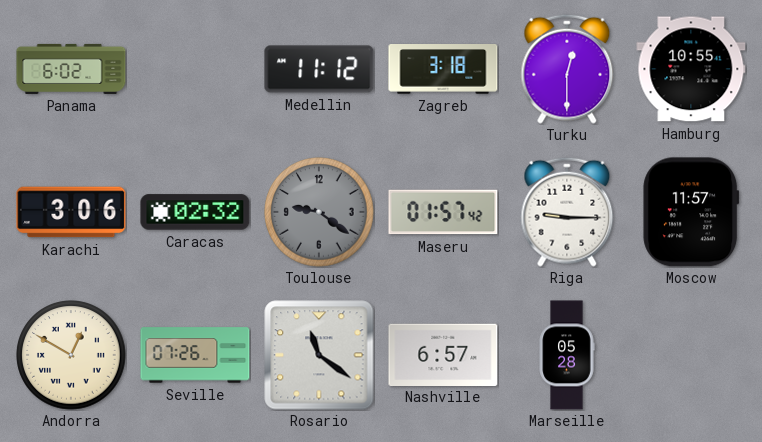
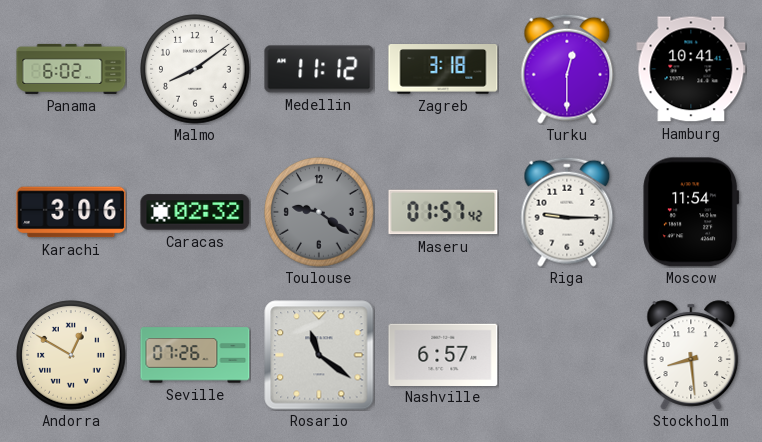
Malmo: none -> 8:09
Hamburg: 10:55 -> 10:41
Moscow: 11:57 -> 11:54
Marseille: 05:28 -> none
Stockholm: none -> 8:29
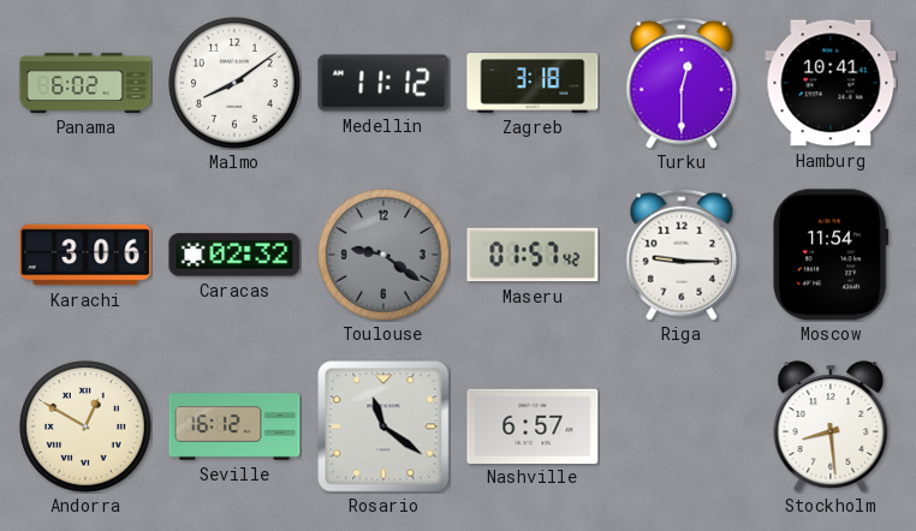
Seville: 07:26 -> 16:12
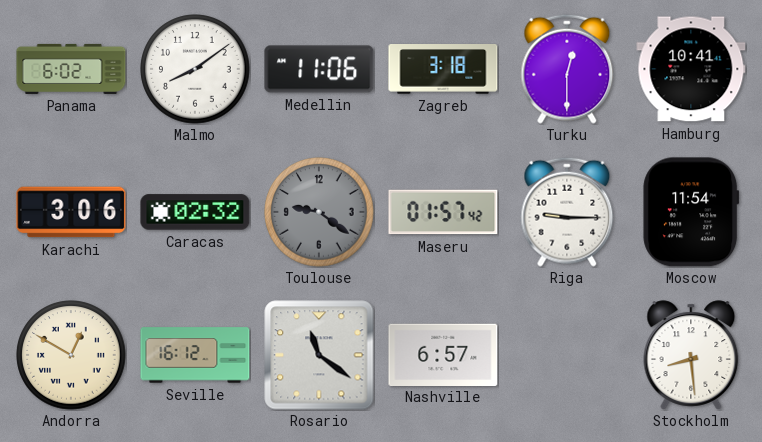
Medellin: 11:12 -> 11:06
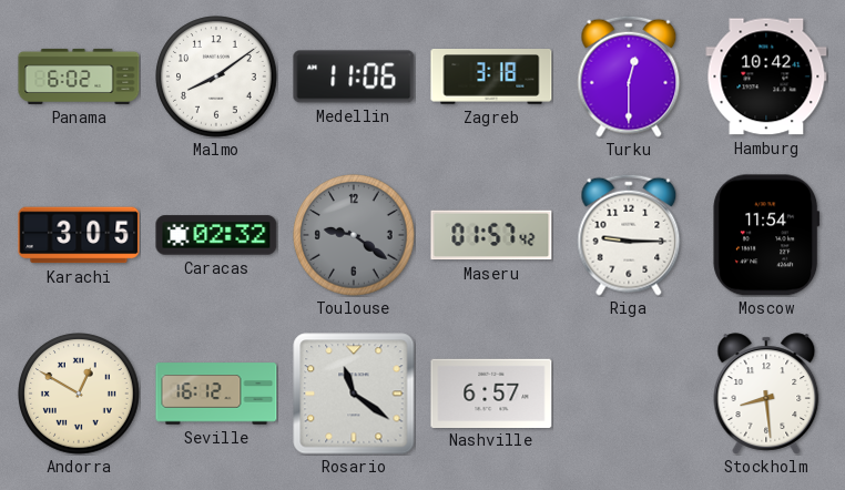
Hamburg: 10:41 -> 10:42
Karachi: 3:06 -> 3:05
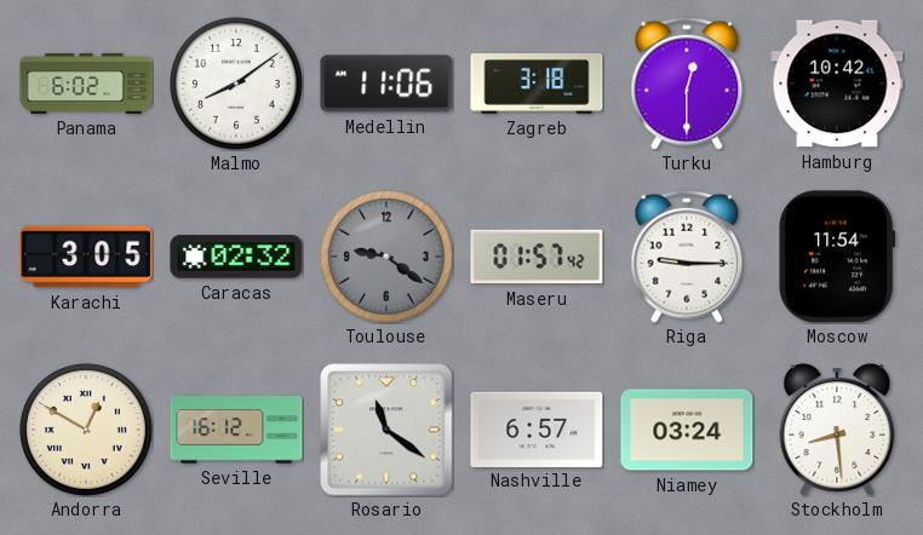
Niamey: none -> 03:24
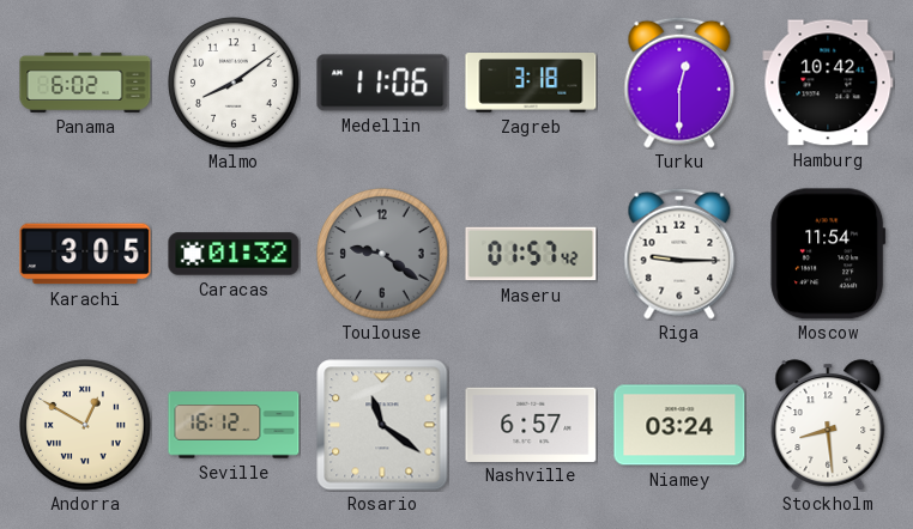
Caracas: 02:32 -> 01:32
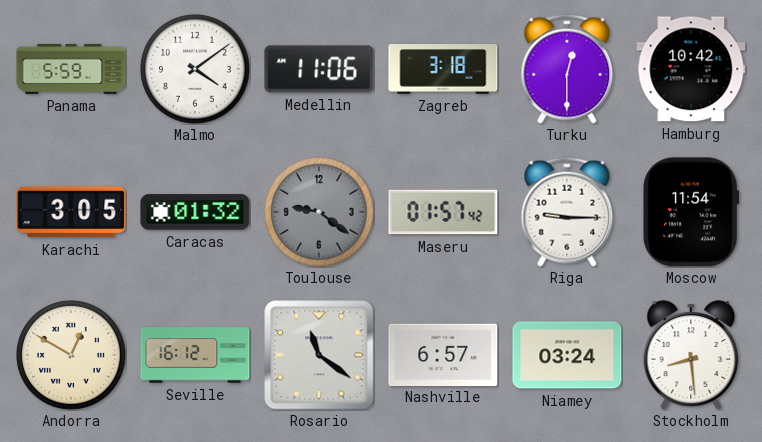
Panama: 6:02 -> 5:59
Malmo: 8:09 -> 4:09
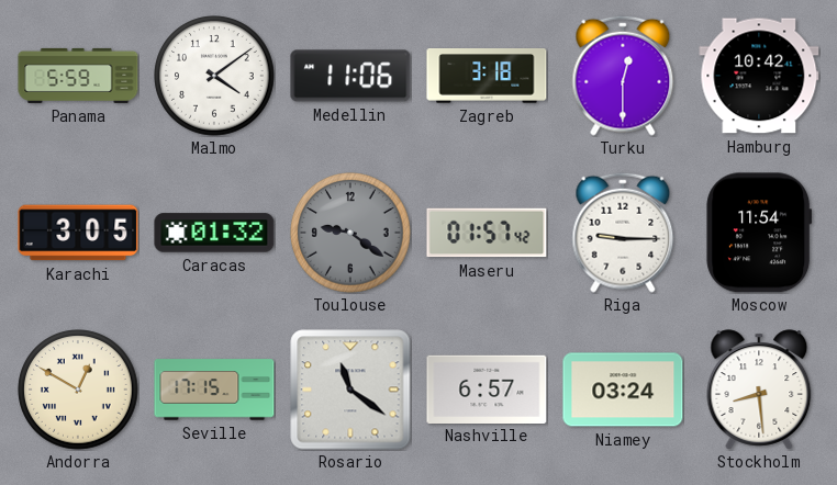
Seville: 16:12 -> 17:15
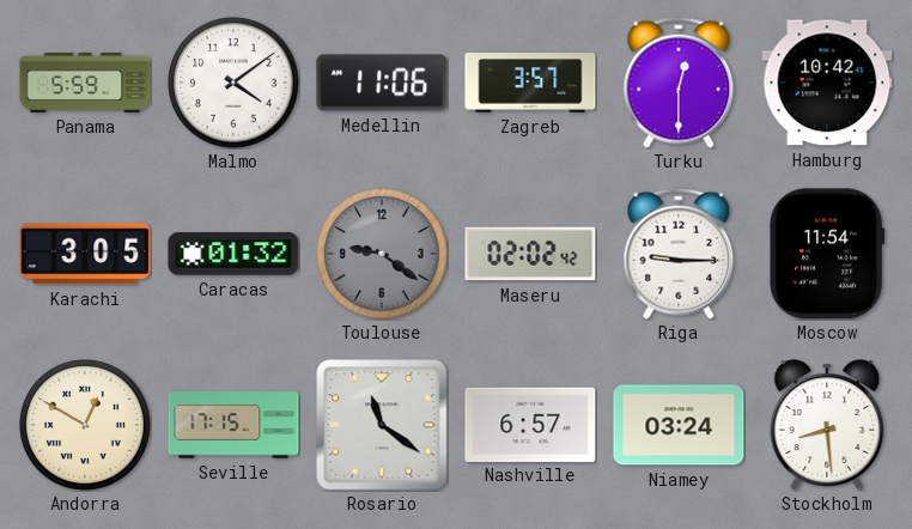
Zagreb: 3:18 -> 3:57
Maseru: 01:57 -> 02:02
